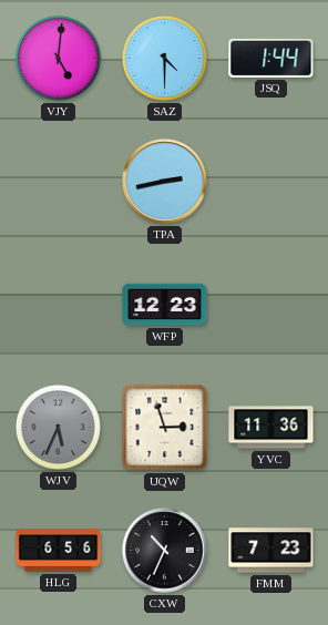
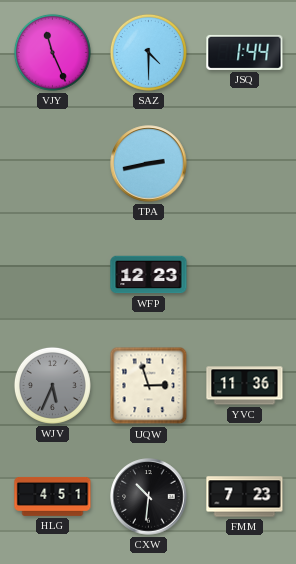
VJY: 5:01 -> 11:26
HLG: 6:56 -> 4:51
CXW: 10:34 -> 10:31
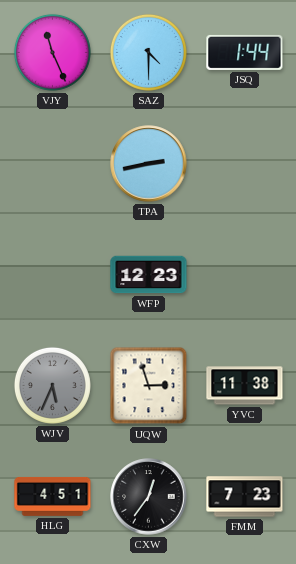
YVC: 11:36 -> 11:38
CXW: 10:31 -> 12:36
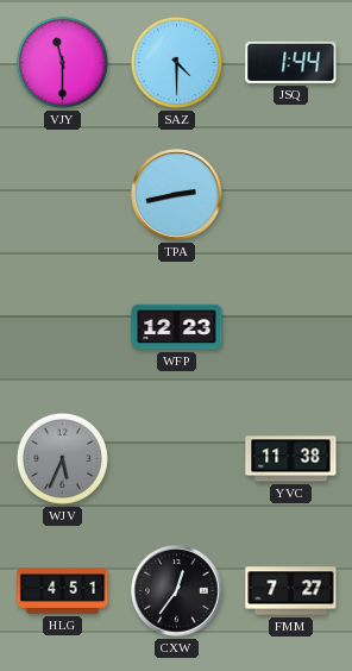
VJY: 11:26 -> 11:30
UQW: 2:57 -> none
FMM: 7:23 -> 7:27
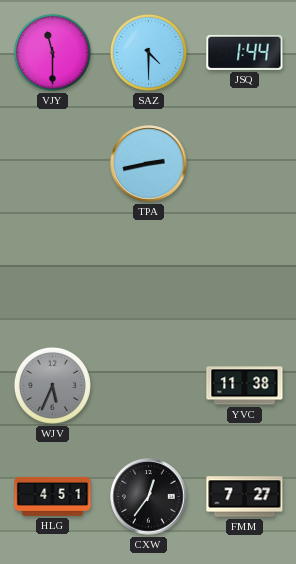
WFP: 12:23 -> none
